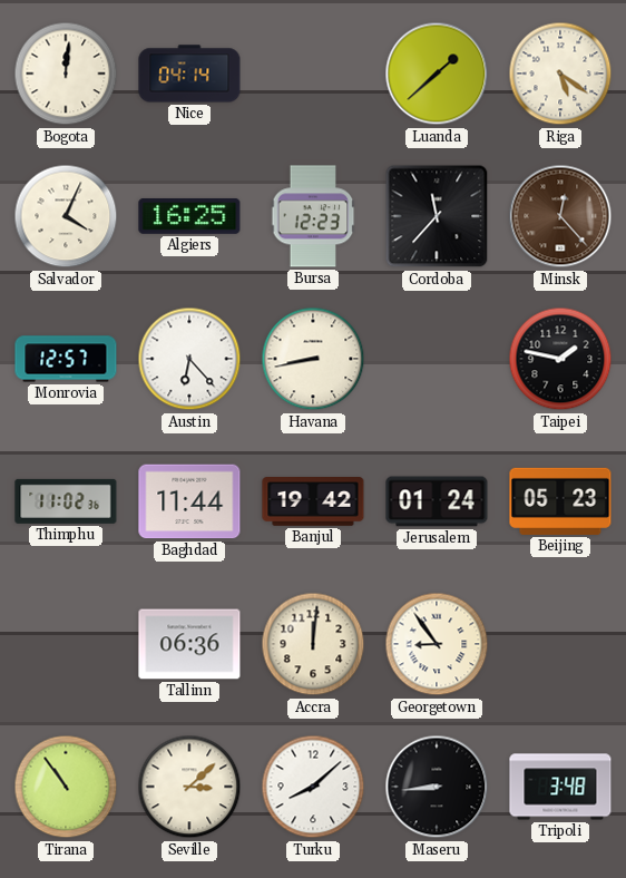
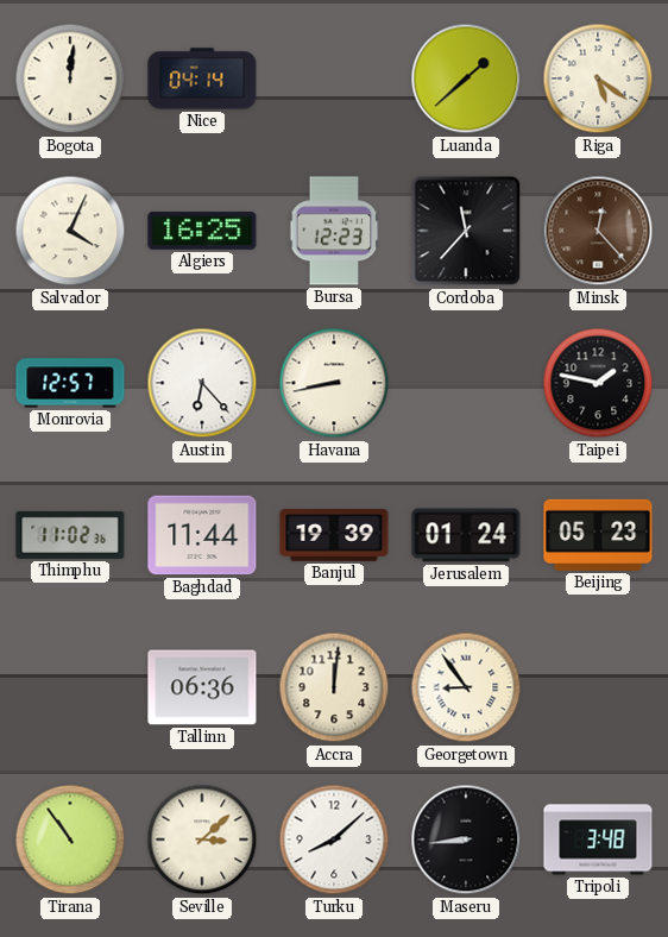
Banjul: 19:42 -> 19:39
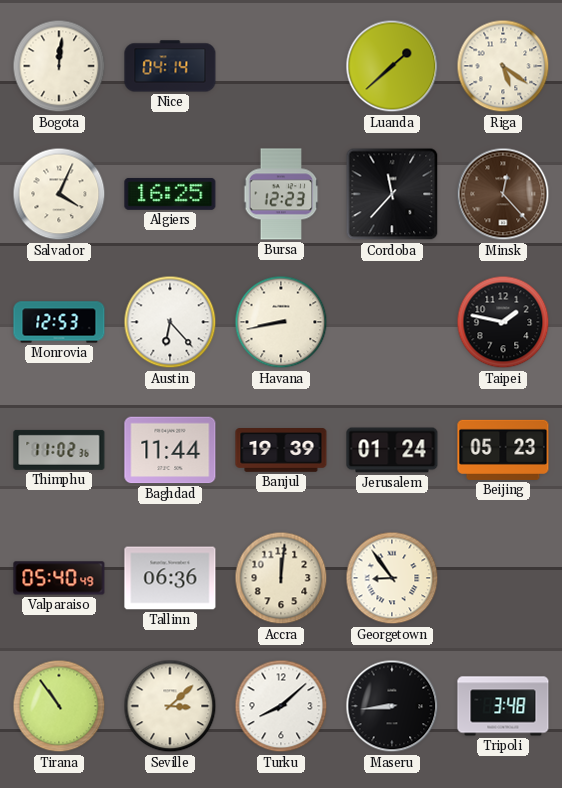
Monrovia: 12:57 -> 12:53
Valparaiso: none -> 05:40
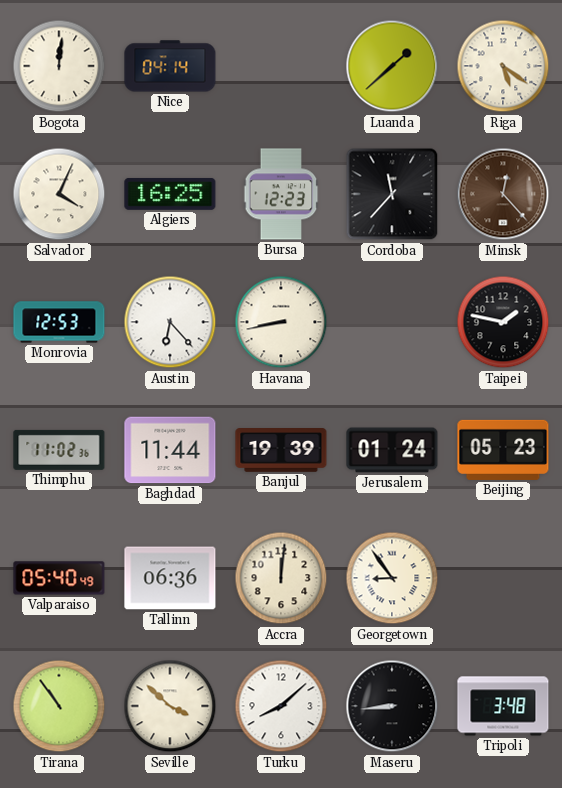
Seville: 3:08 -> 3:52
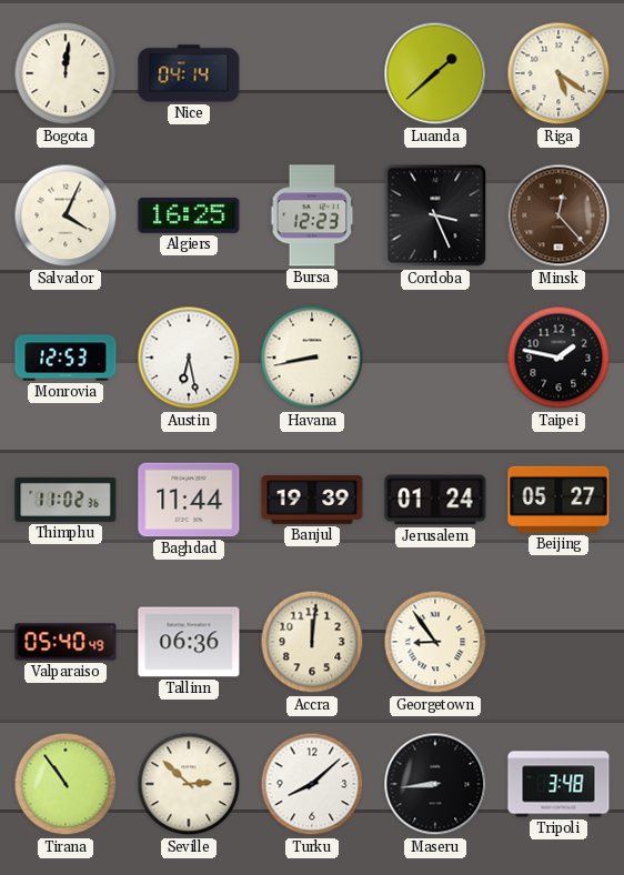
Cordoba: 11:37 -> 3:26
Austin: 6:23 -> 6:28
Beijing: 05:23 -> 05:27
Seville: 3:52 -> 2:52
